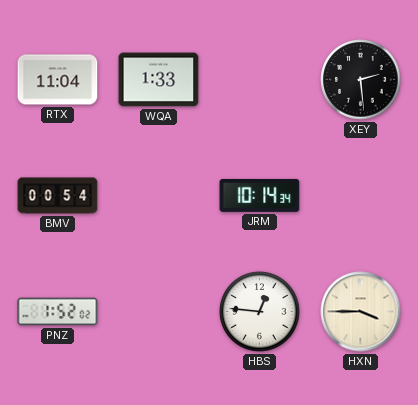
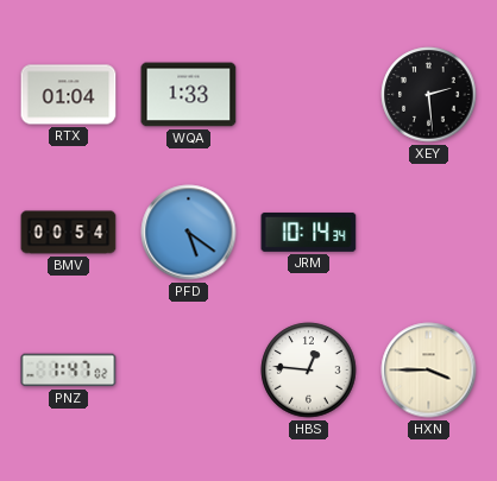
RTX: 11:04 -> 01:04
PFD: none -> 5:21
PNZ: 1:52 -> 1:47
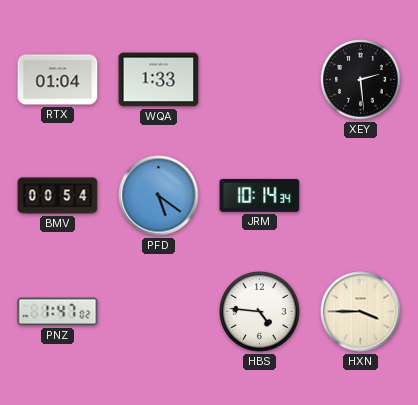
HBS: 12:46 -> 4:46
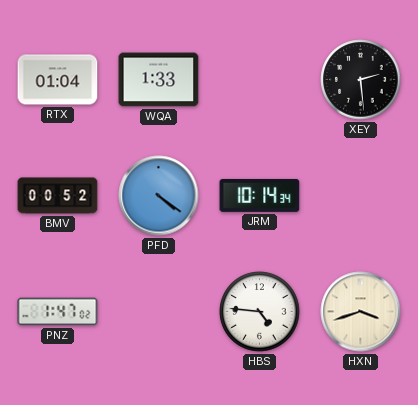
BMV: 00:54 -> 00:52
PFD: 5:21 -> 4:21
HXN: 3:45 -> 3:42
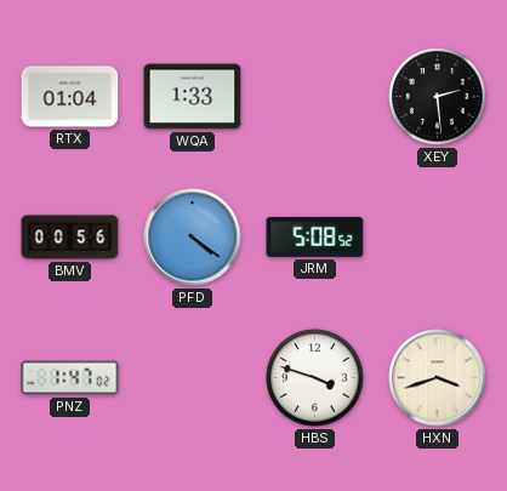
BMV: 00:52 -> 00:56
JRM: 10:14 -> 5:08
HBS: 4:46 -> 3:48
